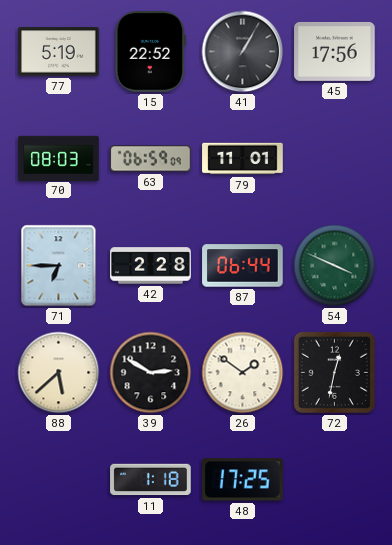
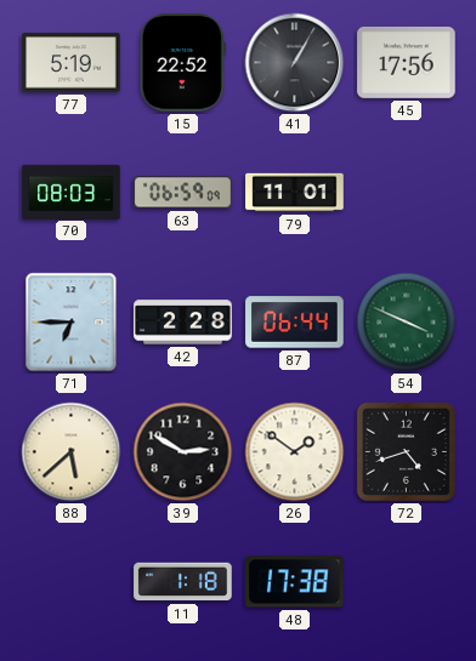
72: 12:32 -> 4:42
48: 17:25 -> 17:38
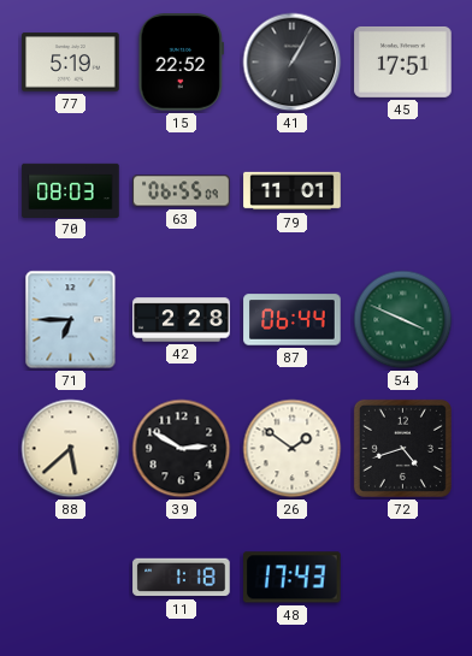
45: 17:56 -> 17:51
63: 06:59 -> 06:55
48: 17:38 -> 17:43
